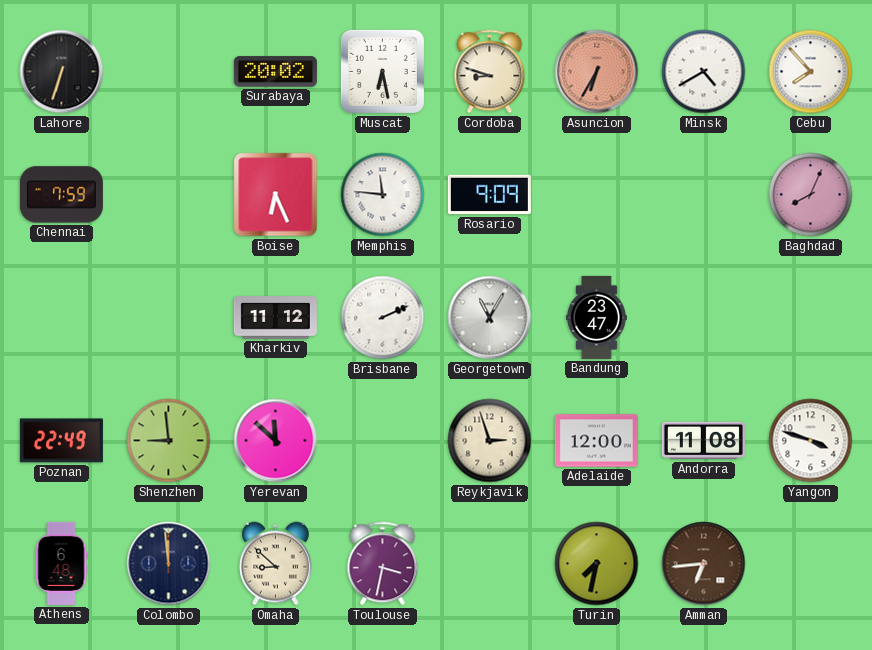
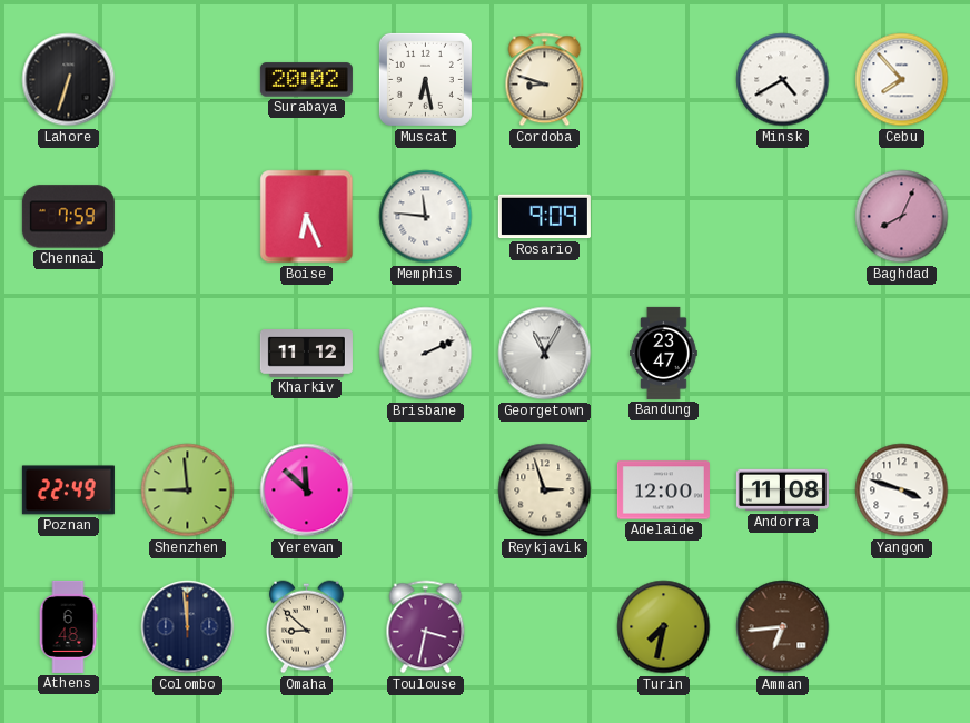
Asuncion: 6:35 -> none
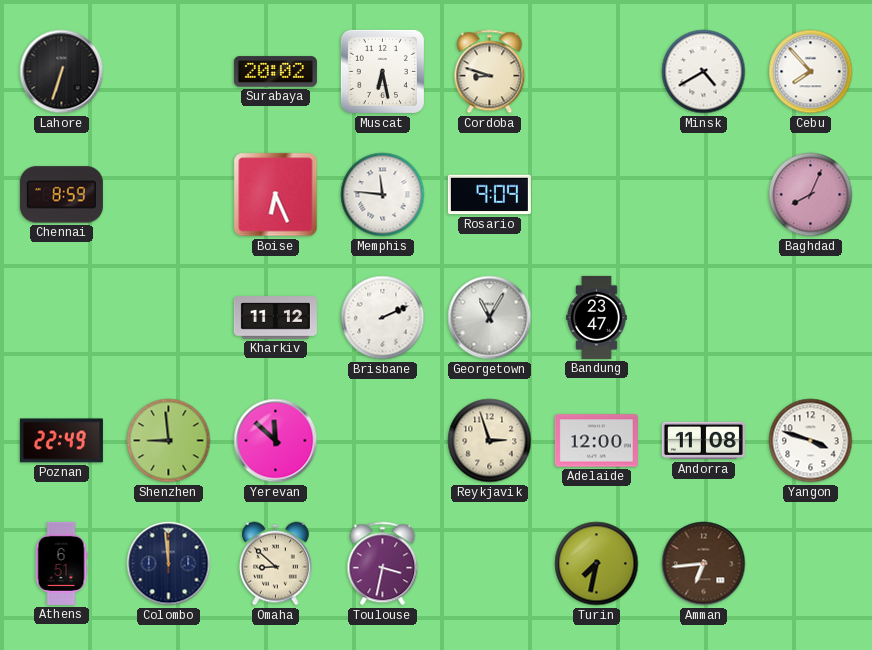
Chennai: 7:59 -> 8:59
Athens: 6:48 -> 6:51
